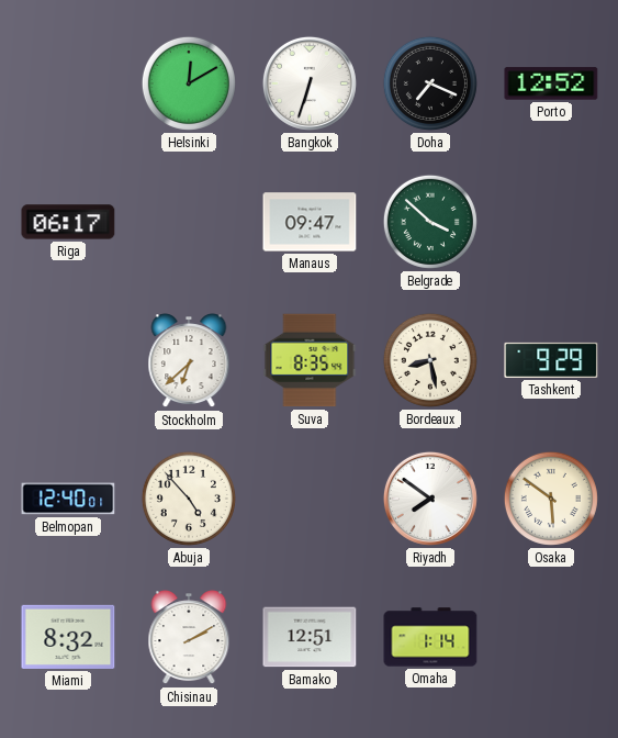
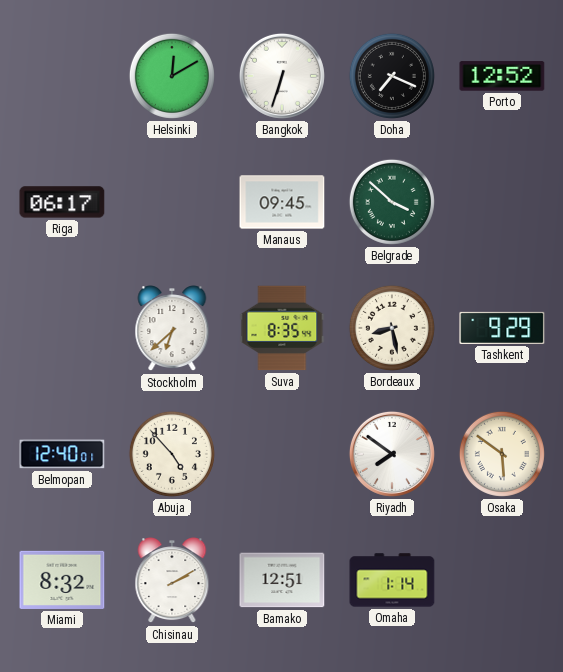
Manaus: 09:47 -> 09:45
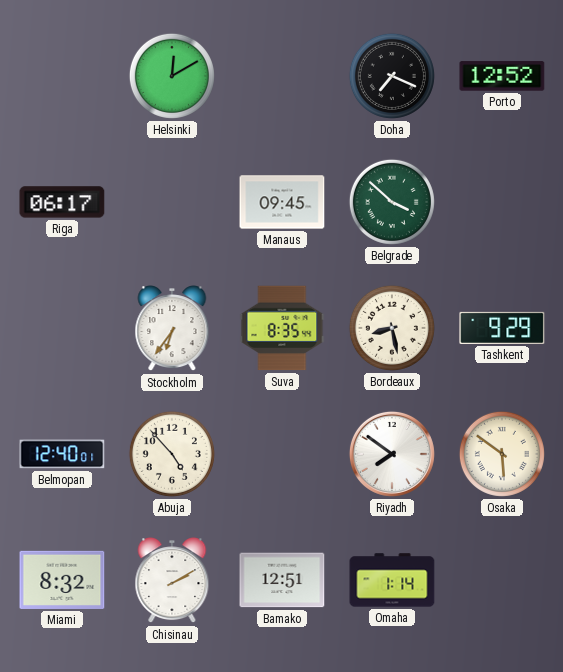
Bangkok: 6:33 -> none
Stockholm: 6:38 -> 6:36
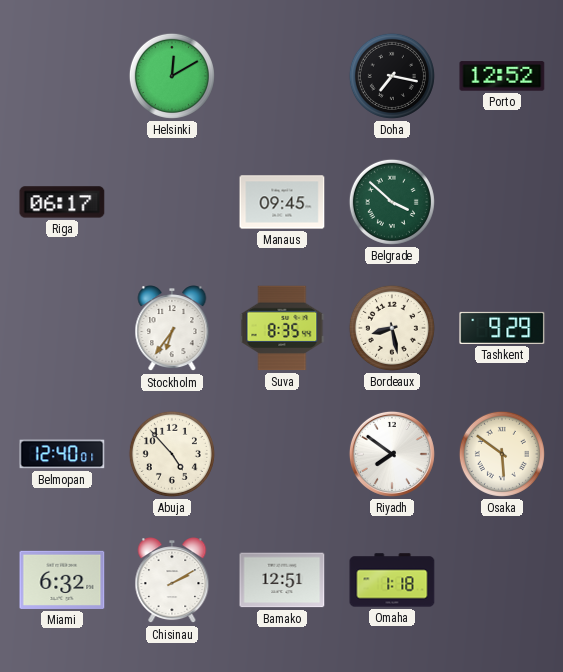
Doha: 7:19 -> 7:17
Miami: 8:32 -> 6:32
Omaha: 1:14 -> 1:18
